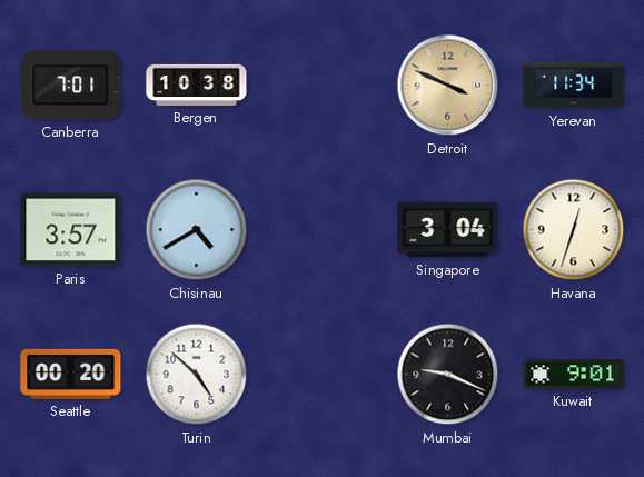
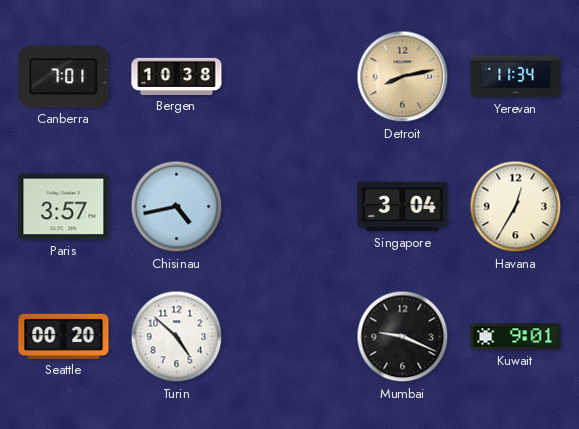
Detroit: 3:49 -> 8:13
Chisinau: 4:40 -> 4:43
Havana: 12:33 -> 12:35
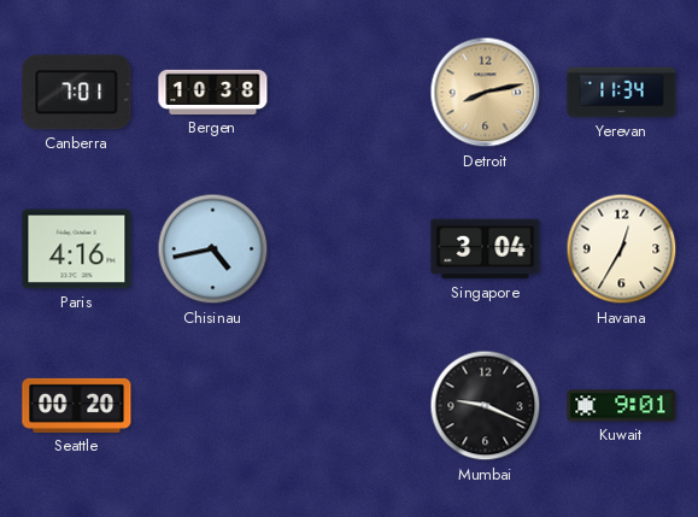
Paris: 3:57 -> 4:16
Turin: 4:52 -> none
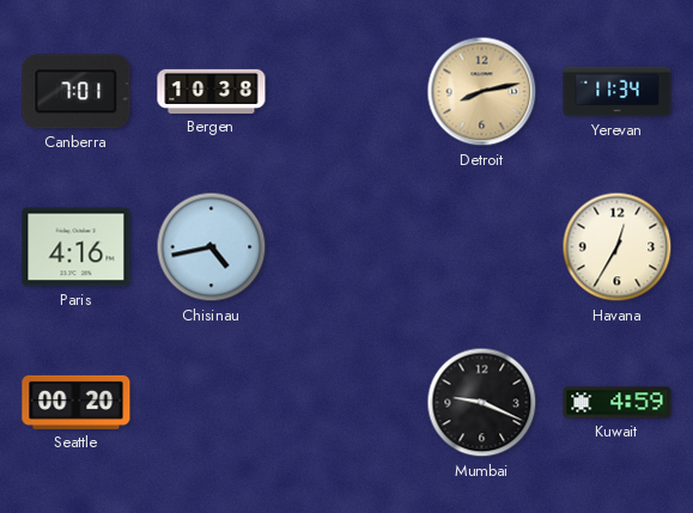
Singapore: 3:04 -> none
Kuwait: 9:01 -> 4:59
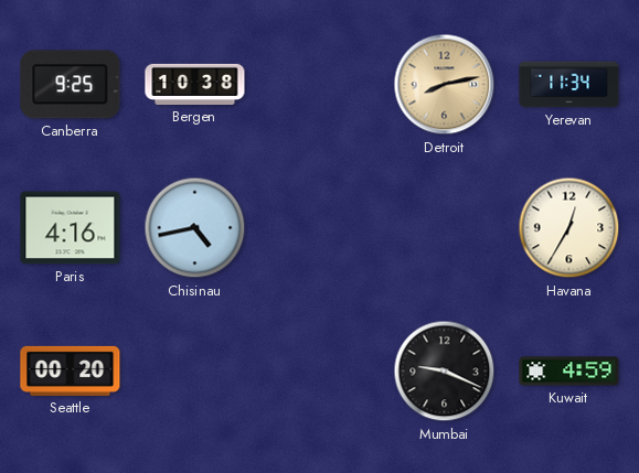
Canberra: 7:01 -> 9:25
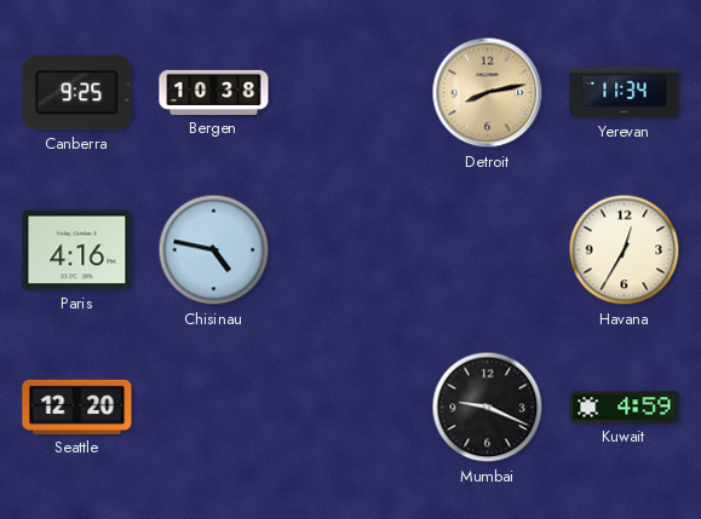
Chisinau: 4:43 -> 4:47
Seattle: 00:20 -> 12:20
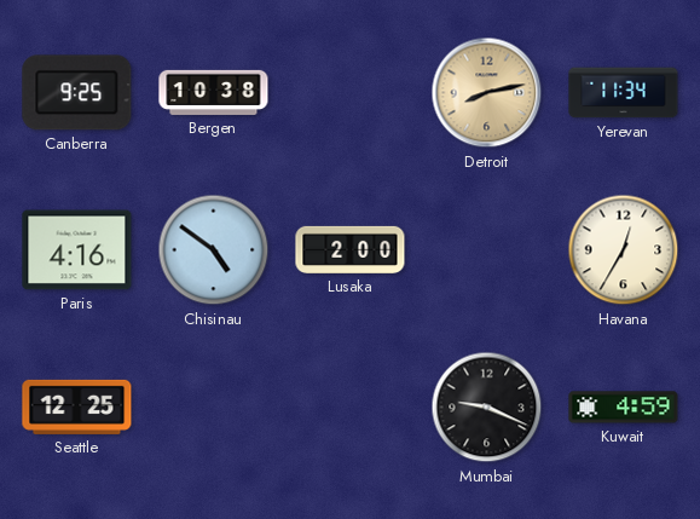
Chisinau: 4:47 -> 4:51
Lusaka: none -> 2:00
Seattle: 12:20 -> 12:25
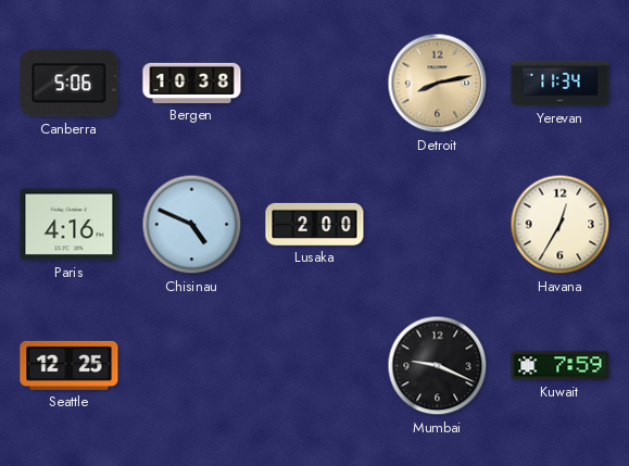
Canberra: 9:25 -> 5:06
Chisinau: 4:51 -> 4:49
Kuwait: 4:59 -> 7:59
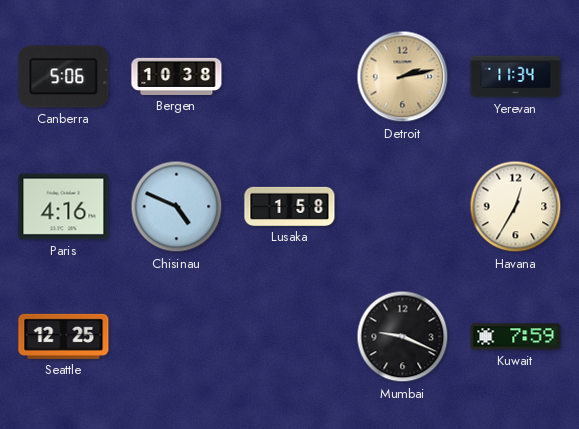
Detroit: 8:13 -> 2:13
Lusaka: 2:00 -> 1:58
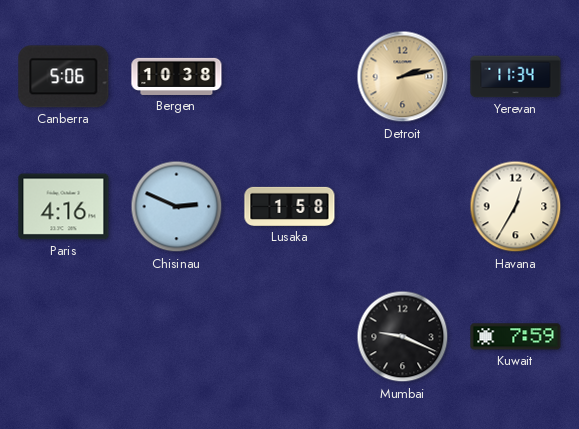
Chisinau: 4:49 -> 2:49
Seattle: 12:25 -> none
